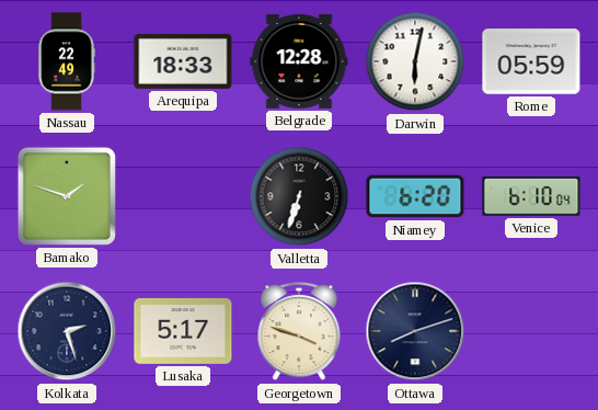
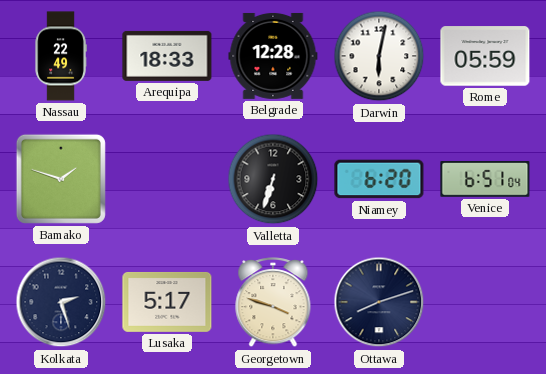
Venice: 6:10 -> 6:51
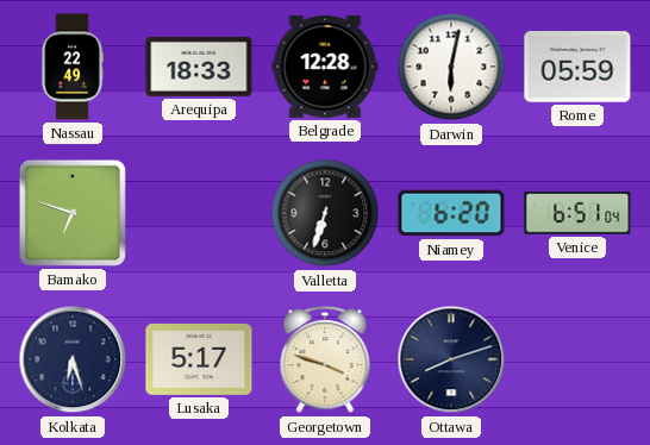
Bamako: 1:48 -> 6:48
Kolkata: 2:27 -> 6:27
